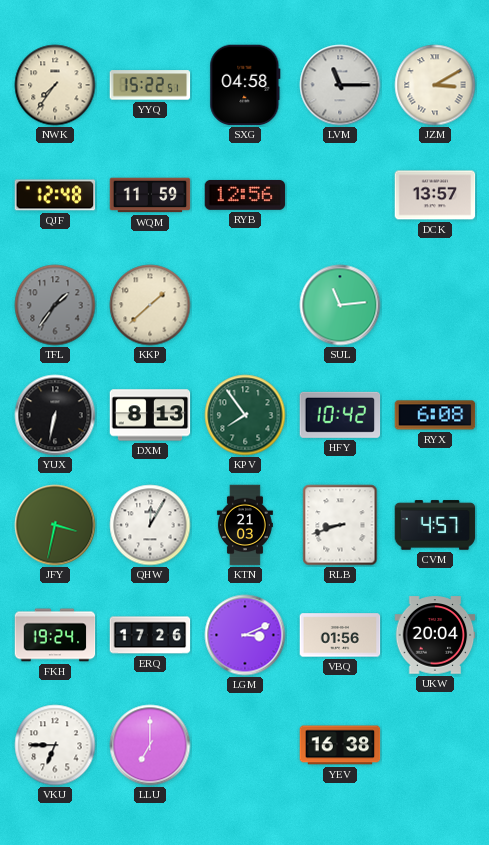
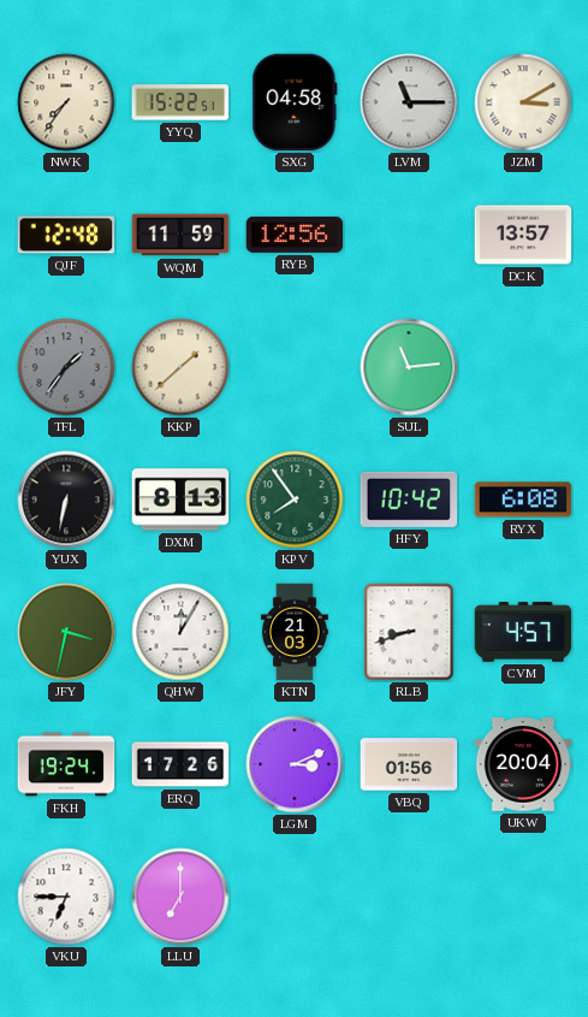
YEV: 16:38 -> none
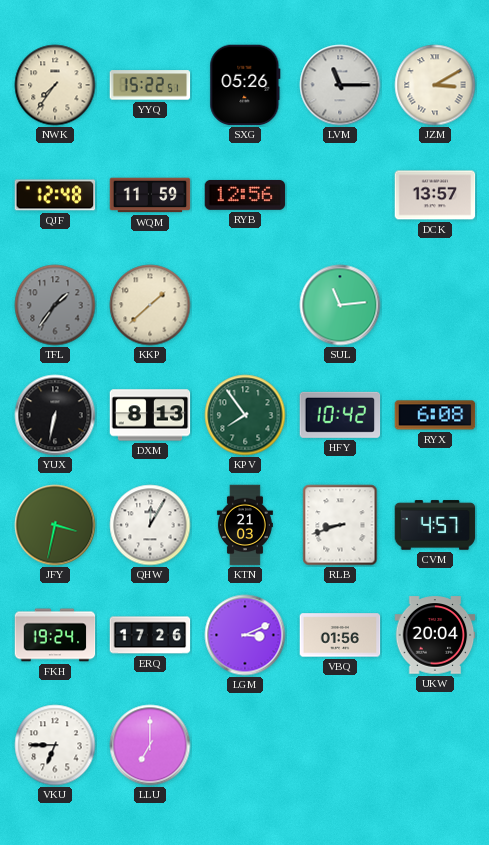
SXG: 04:58 -> 05:26
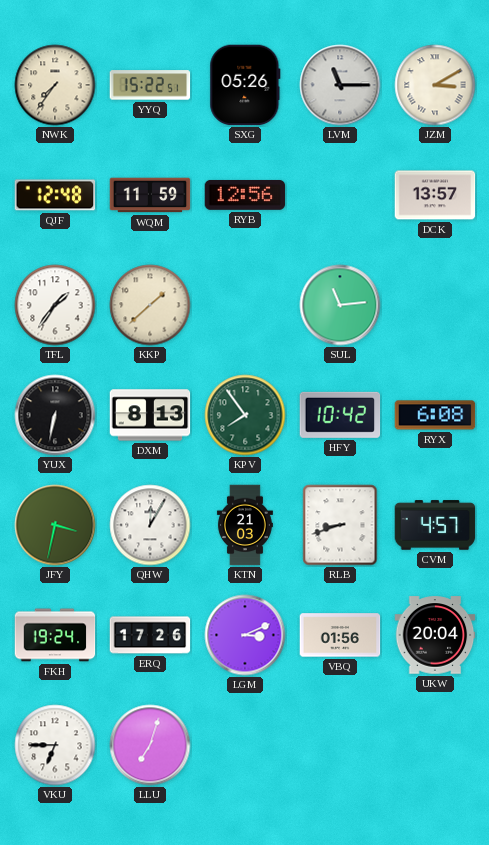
TFL dial: grey -> white
LLU: 7:00 -> 7:03
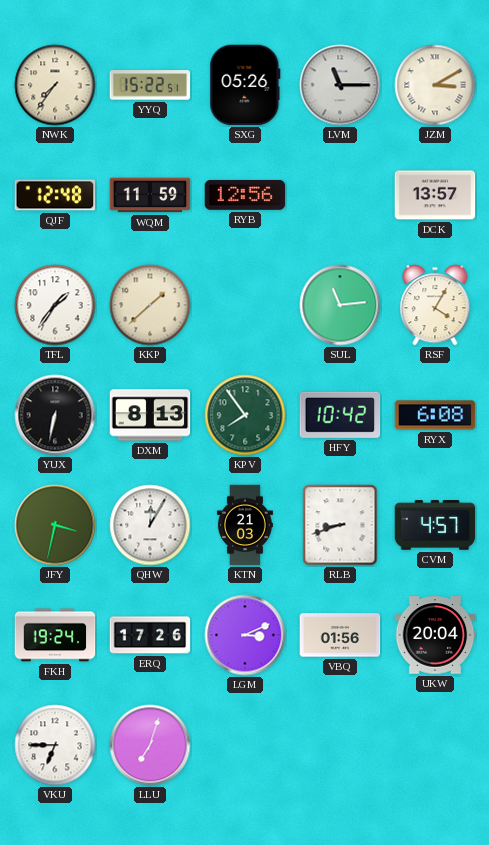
RSF: none -> 4:05
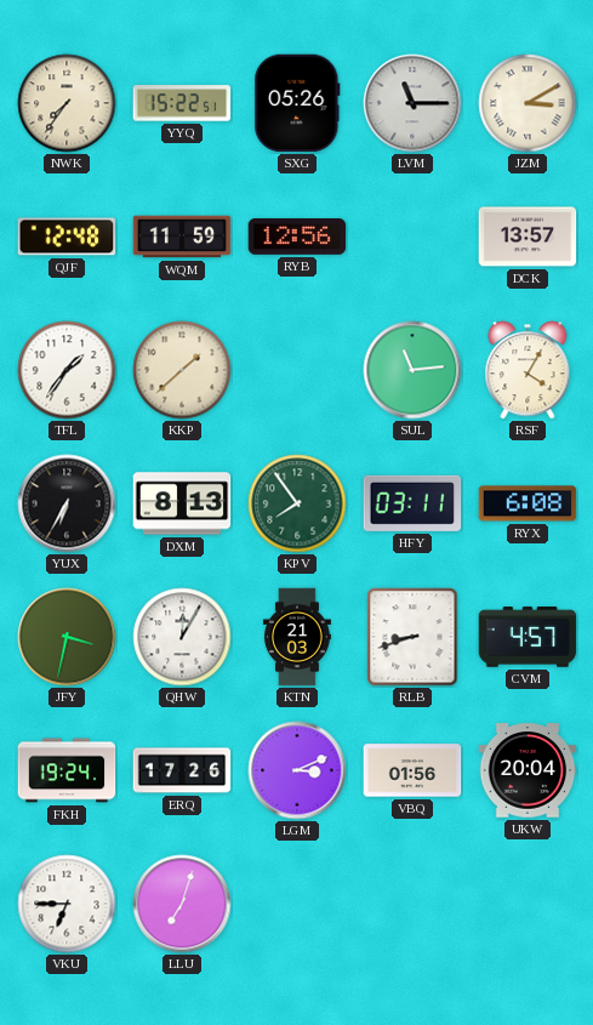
YUX: 6:32 -> 6:35
HFY: 10:42 -> 03:11
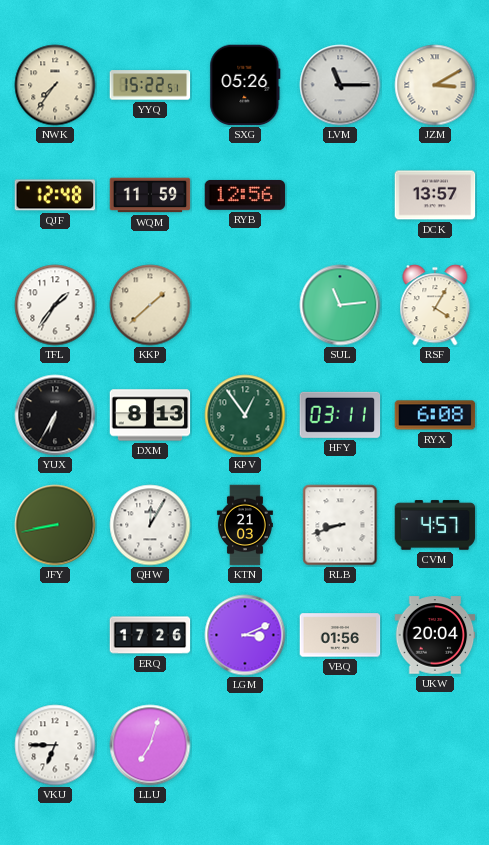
KPV: 7:54 -> 12:54
JFY: 3:32 -> 8:43
FKH: 19:24 -> none
